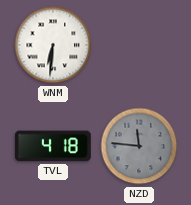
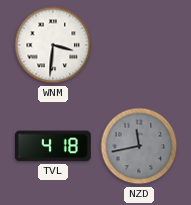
WNM: 6:31 -> 3:31
NZD: 11:46 -> 11:43
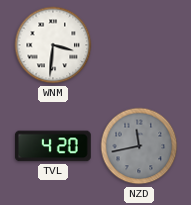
TVL: 4:18 -> 4:20
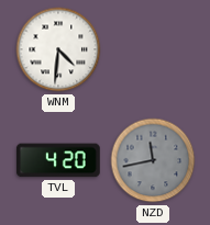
WNM: 3:31 -> 4:31
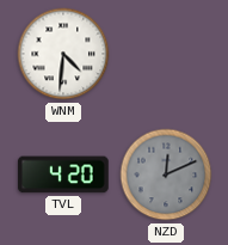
NZD: 11:43 -> 12:11
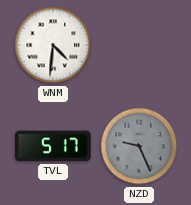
TVL: 4:20 -> 5:17
NZD: 12:11 -> 9:26
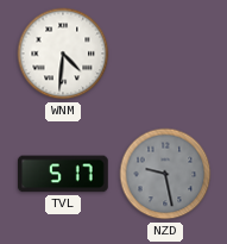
NZD: 9:26 -> 9:28
